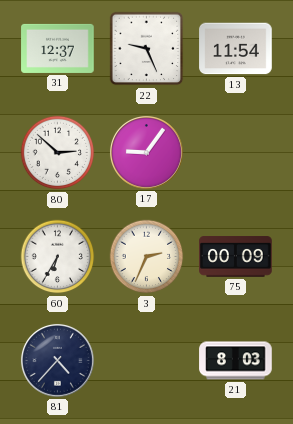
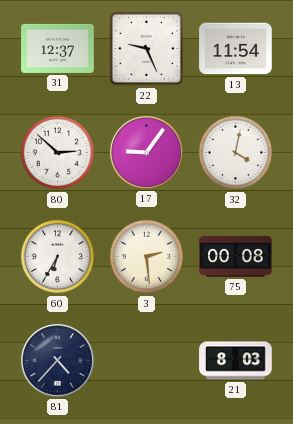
32: none -> 4:02
3: 2:34 -> 2:29
75: 00:09 -> 00:08
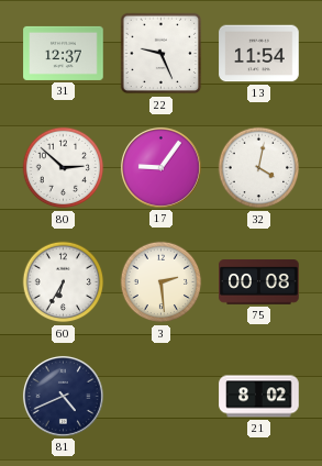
81: 4:37 -> 4:41
21: 8:03 -> 8:02
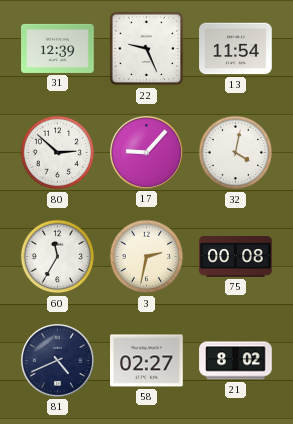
31: 12:37 -> 12:39
17: 9:06 -> 9:07
60: 6:35 -> 11:35
3: 2:29 -> 2:32
58: none -> 02:27
